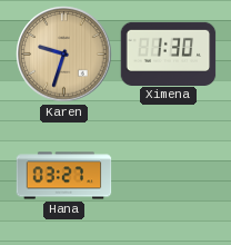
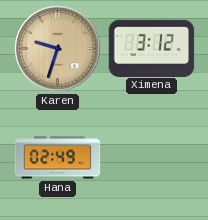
Ximena: 1:30 -> 3:12
Hana: 03:27 -> 02:49
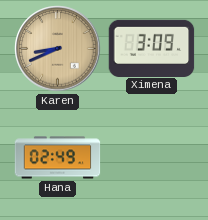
Karen: 9:33 -> 8:41
Ximena: 3:12 -> 3:09
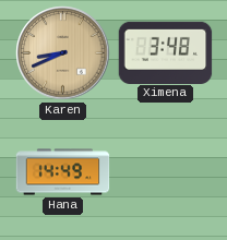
Ximena: 3:09 -> 3:48
Hana: 02:49 -> 14:49
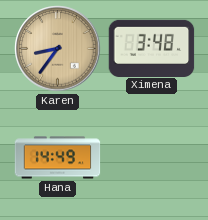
Karen: 8:41 -> 8:36
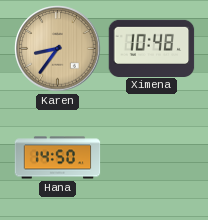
Ximena: 3:48 -> 10:48
Hana: 14:49 -> 14:50
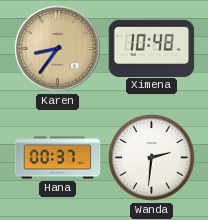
Hana: 14:50 -> 00:37
Wanda: none -> 2:31
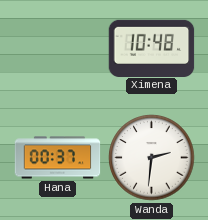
Karen: 8:36 -> none
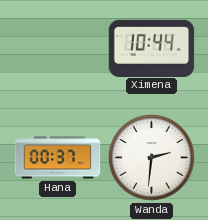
Ximena: 10:48 -> 10:44
